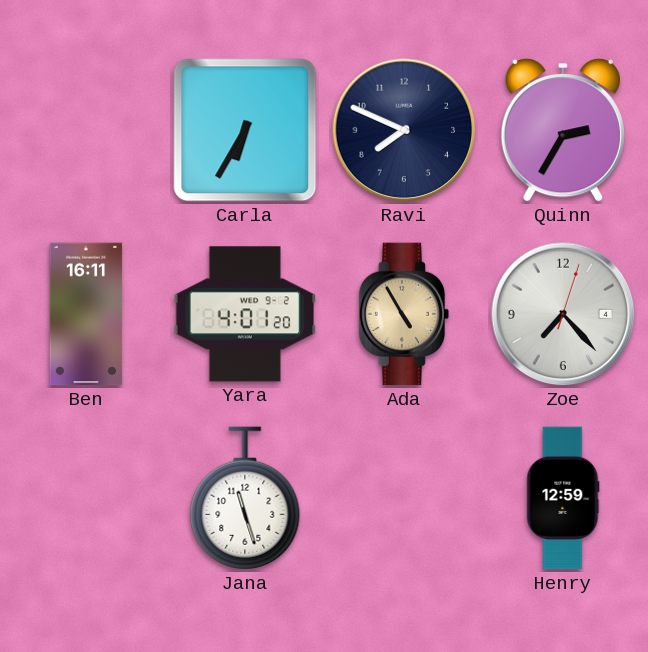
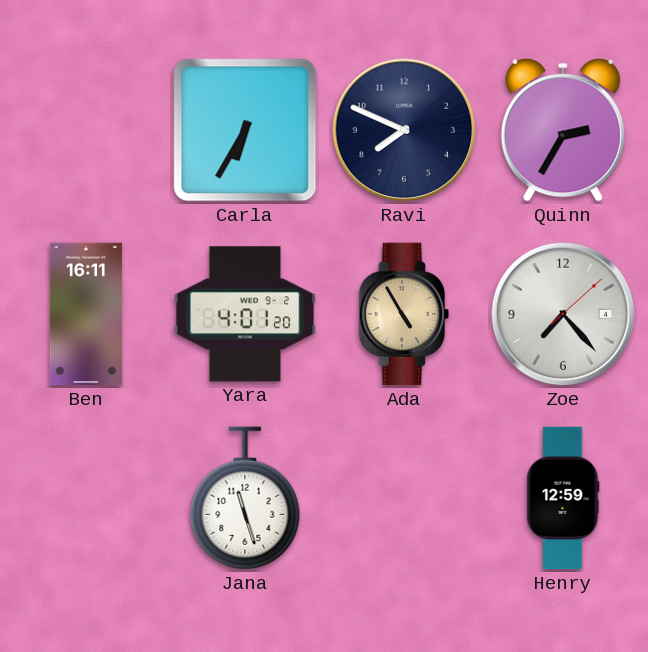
Zoe: 7:23:03 -> 7:23:08
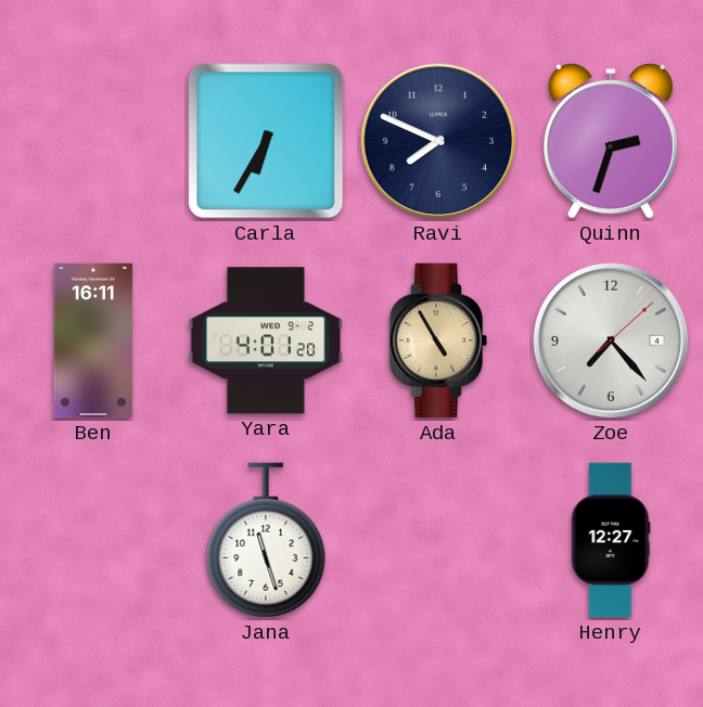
Quinn: 2:35 -> 2:33
Henry: 12:59 -> 12:27
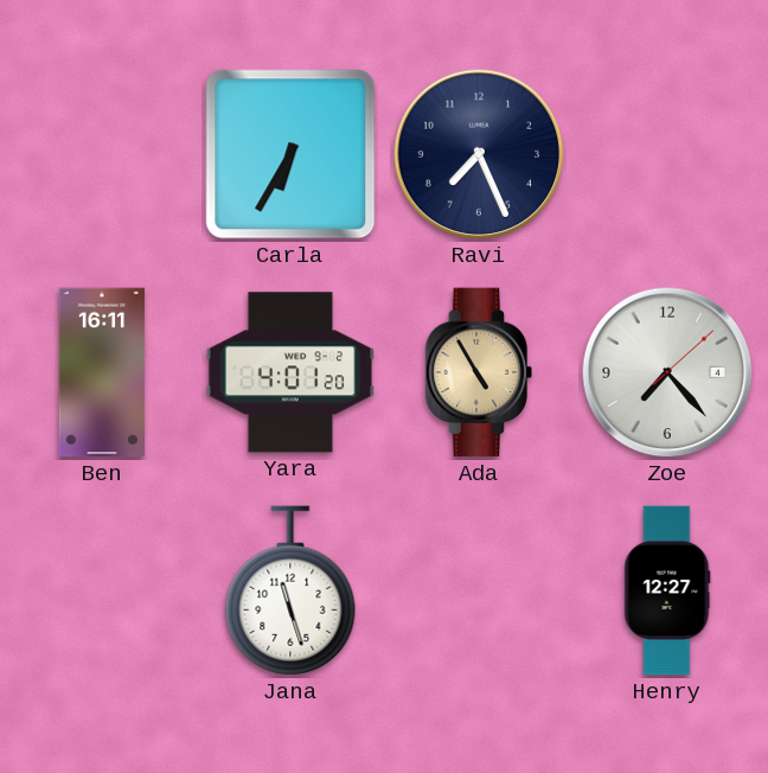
Ravi: 7:49 -> 7:26
Quinn: 2:33 -> none
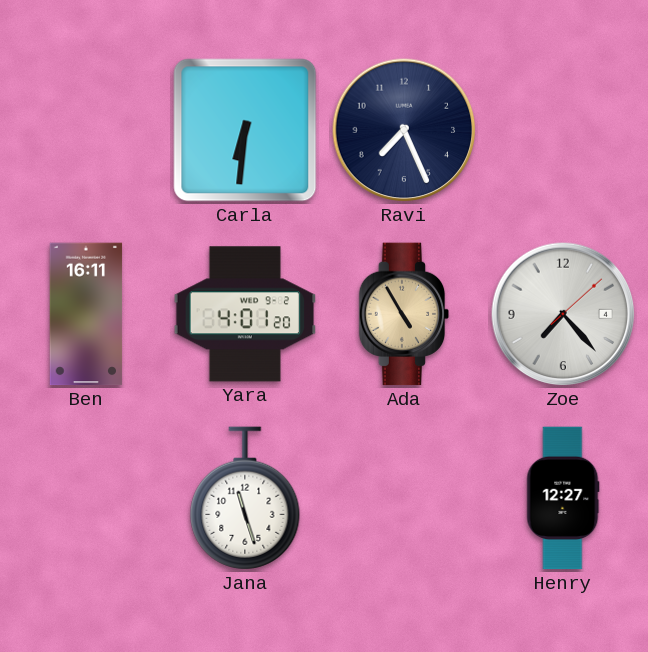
Carla: 6:35 -> 6:31
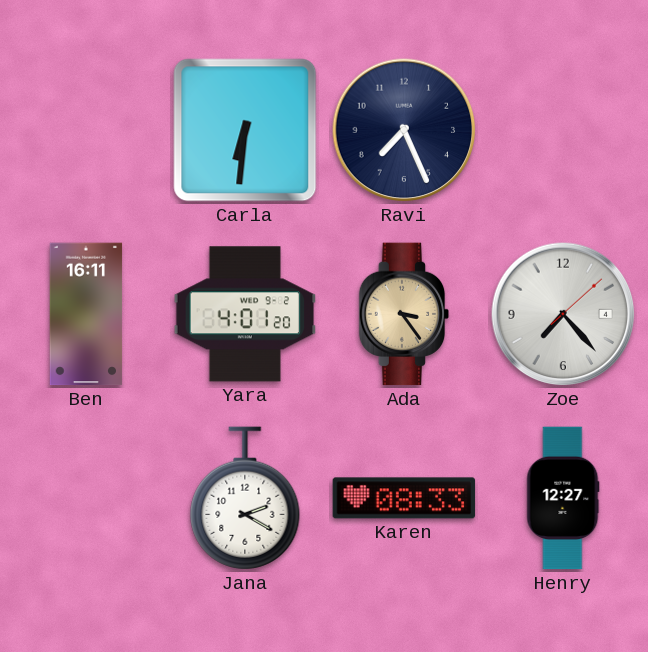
Ada: 4:55 -> 3:24
Jana: 11:27 -> 2:20
Karen: none -> 08:33
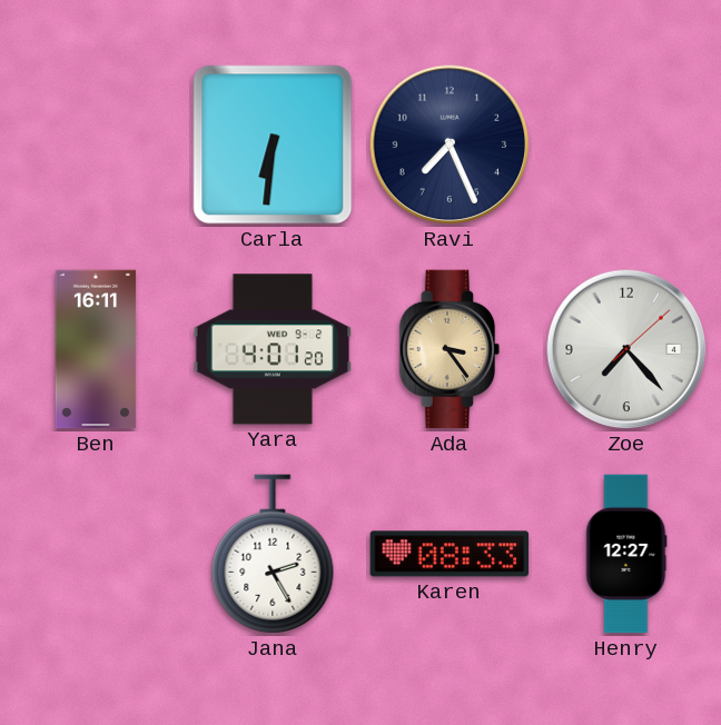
Jana: 2:20 -> 2:25
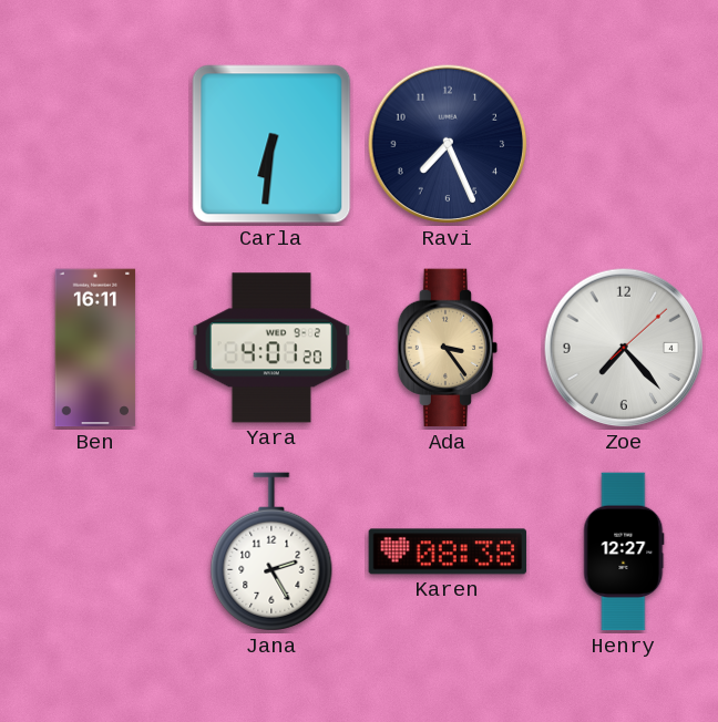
Karen: 08:33 -> 08:38
